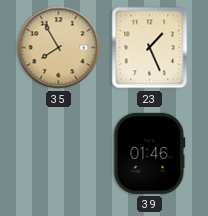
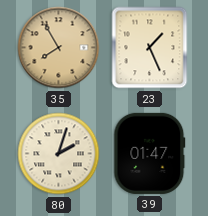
80: none -> 2:03
39: 01:46 -> 01:47
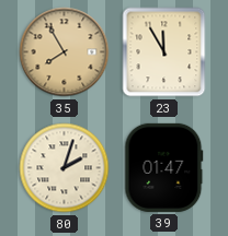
23: 1:26 -> 11:55
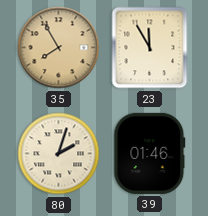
39: 01:47 -> 01:46
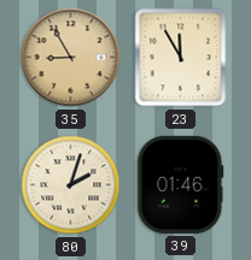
35: 7:55 -> 8:55
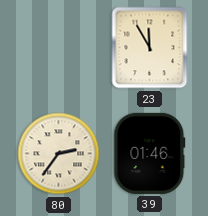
35: 8:55 -> none
80: 2:03 -> 2:36
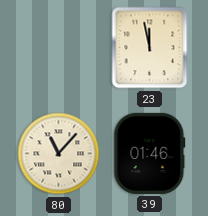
23: 11:55 -> 11:58
80: 2:36 -> 11:07
